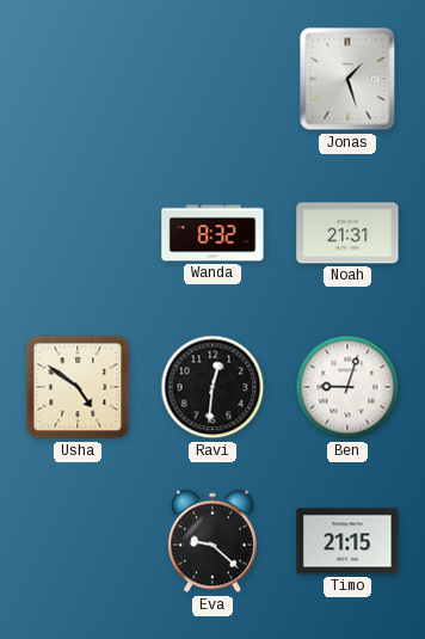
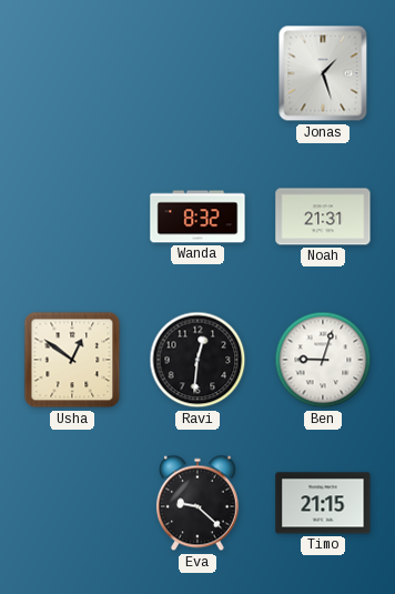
Usha: 4:51 -> 12:51
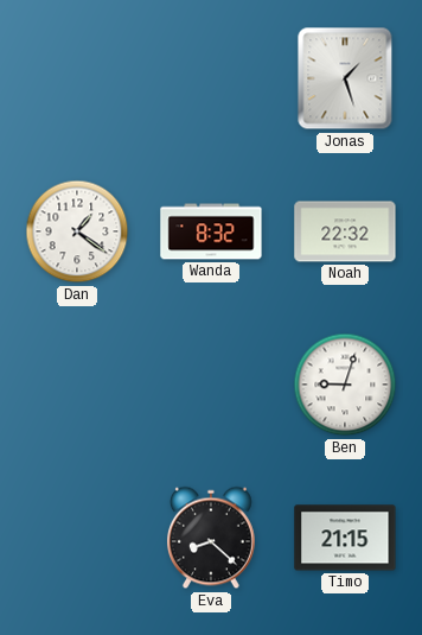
Dan: none -> 1:21
Noah: 21:31 -> 22:32
Usha: 12:51 -> none
Ravi: 12:31 -> none
Eva: 9:22 -> 8:22
